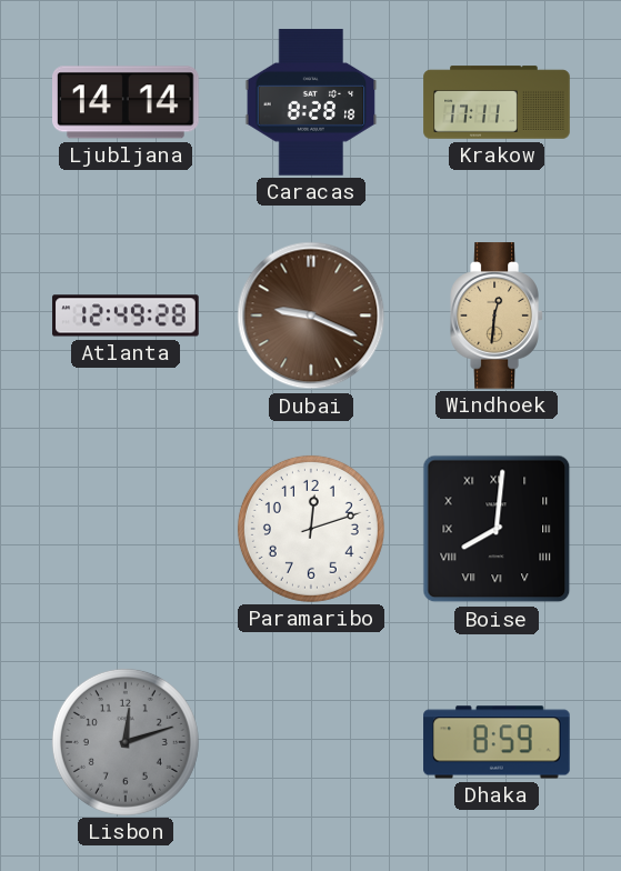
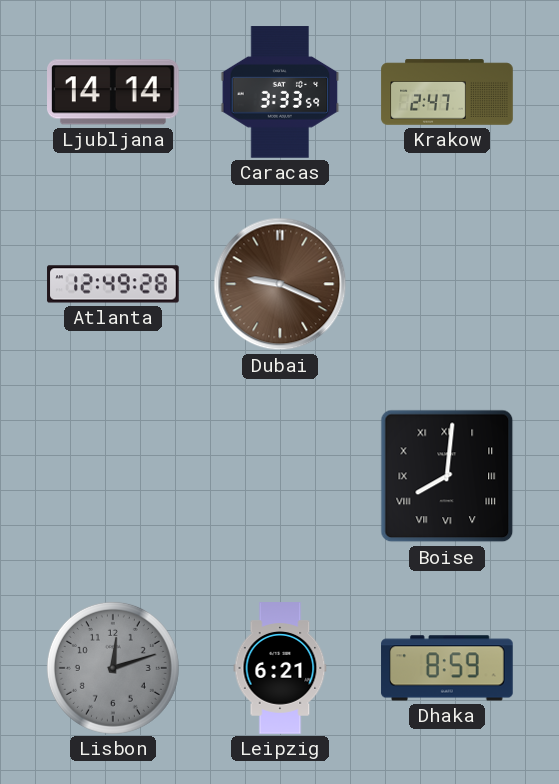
Caracas: 8:28 -> 3:33
Krakow: 17:11 -> 2:47
Windhoek: 12:31 -> none
Paramaribo: 12:12 -> none
Leipzig: none -> 6:21
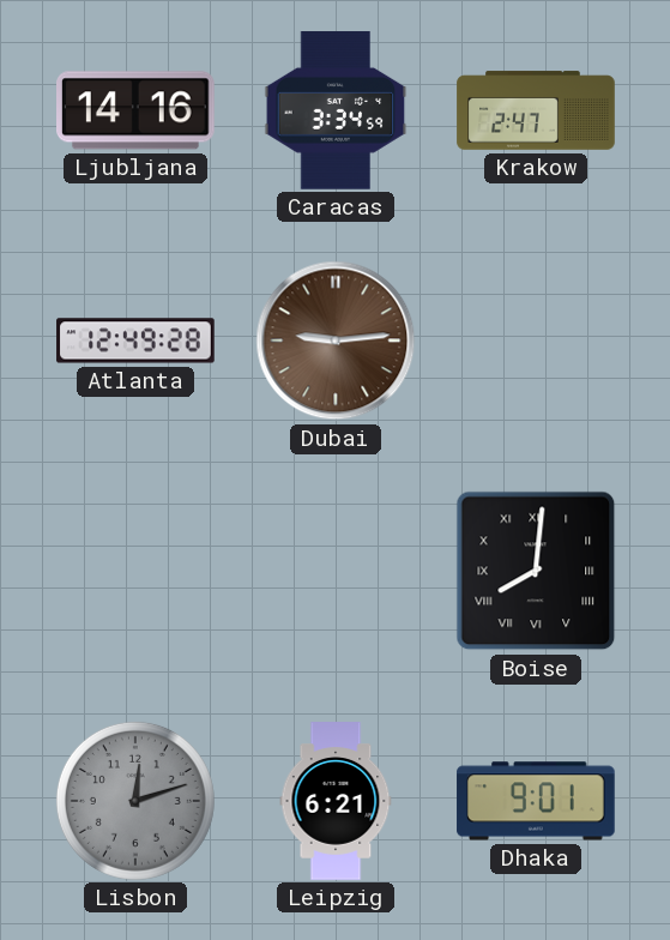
Ljubljana: 14:14 -> 14:16
Caracas: 3:33 -> 3:34
Dubai: 9:19 -> 9:14
Dhaka: 8:59 -> 9:01
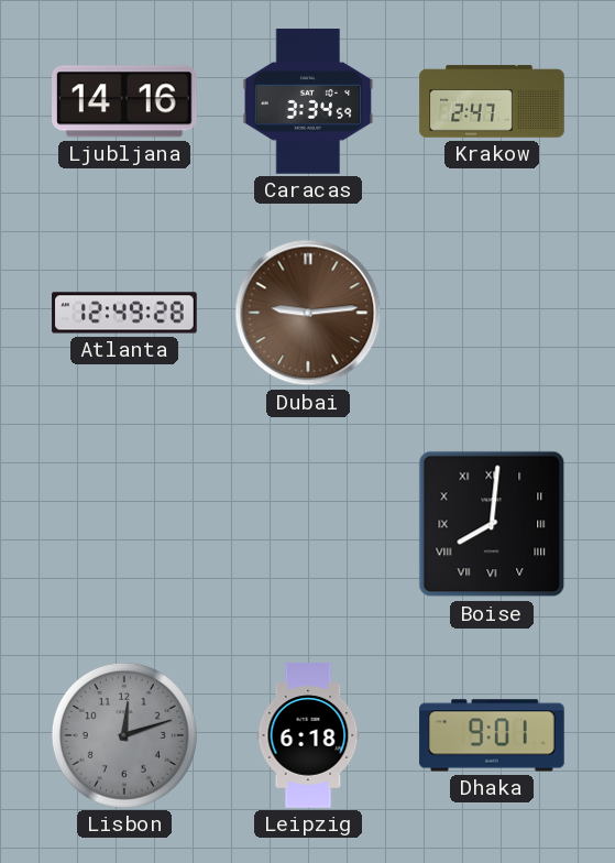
Leipzig: 6:21 -> 6:18
